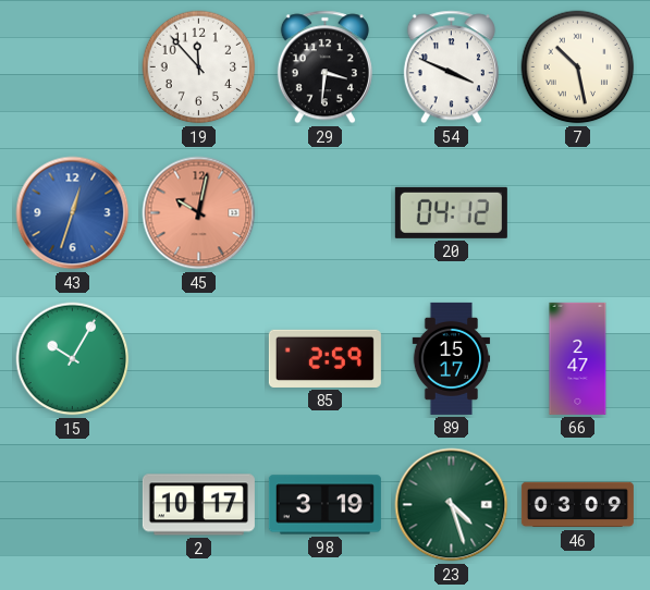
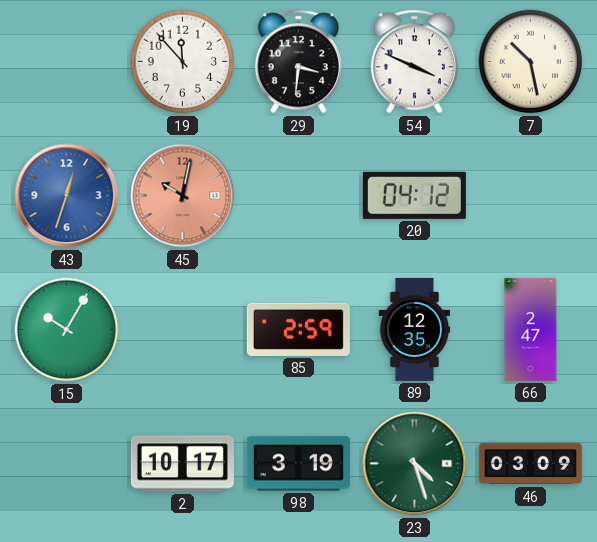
89: 15:17 -> 12:35
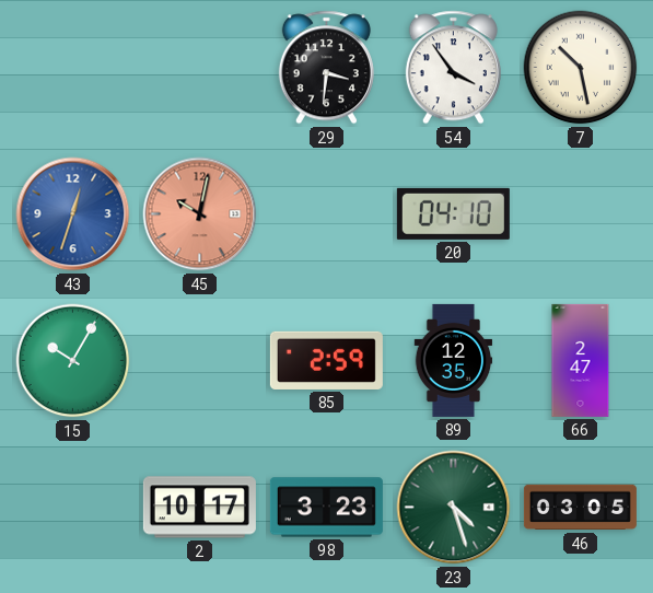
19: 11:53 -> none
54: 3:49 -> 3:54
20: 04:12 -> 04:10
98: 3:19 -> 3:23
46: 03:09 -> 03:05
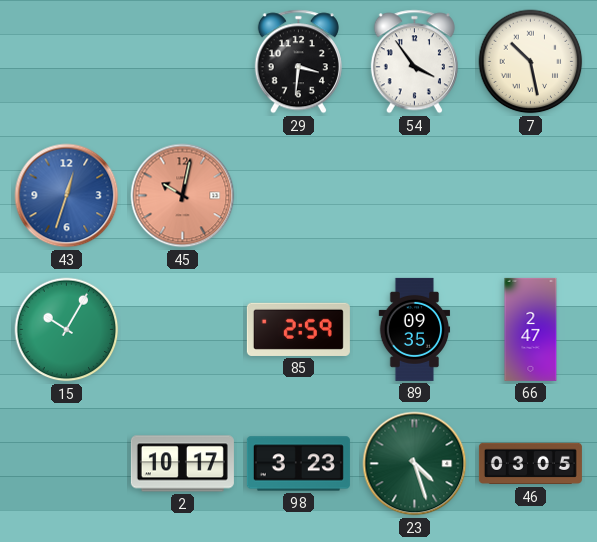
20: 04:10 -> none
89: 12:35 -> 09:35
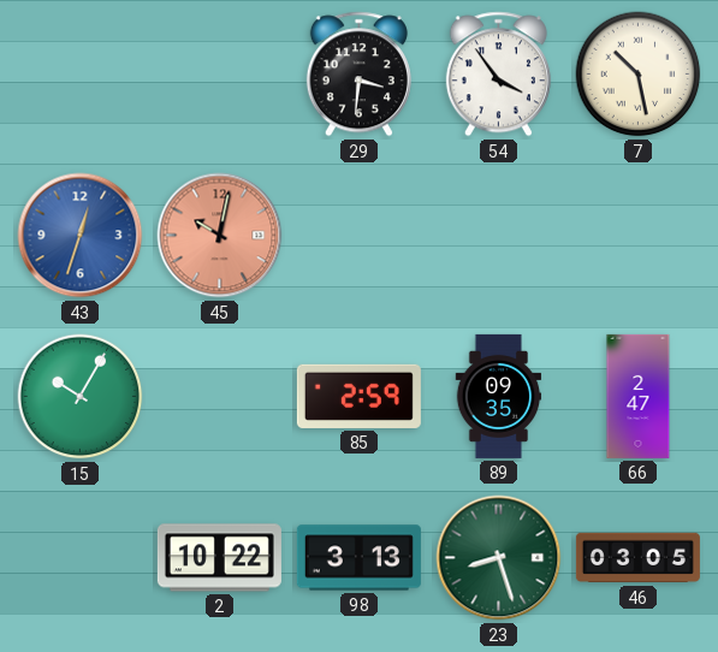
2: 10:17 -> 10:22
98: 3:23 -> 3:13
23: 4:27 -> 8:27
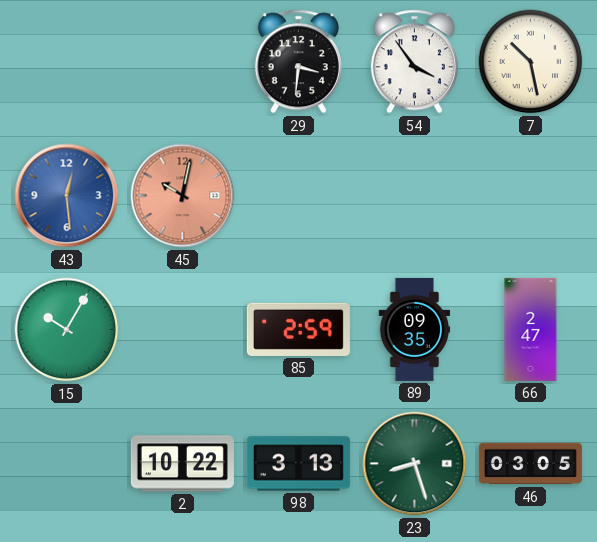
43: 12:33 -> 12:29
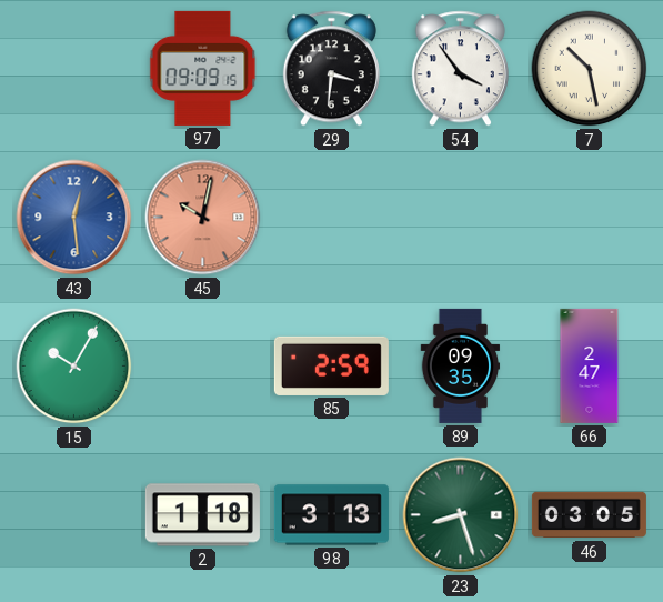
97: none -> 09:09
2: 10:22 -> 1:18
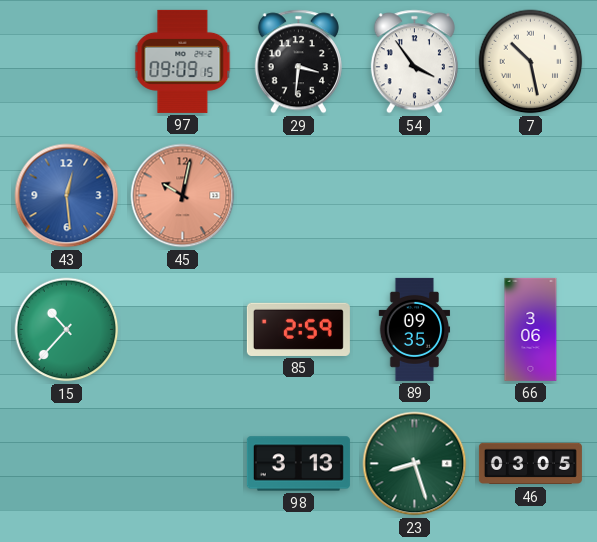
15: 10:05 -> 10:37
66: 2:47 -> 3:06
2: 1:18 -> none
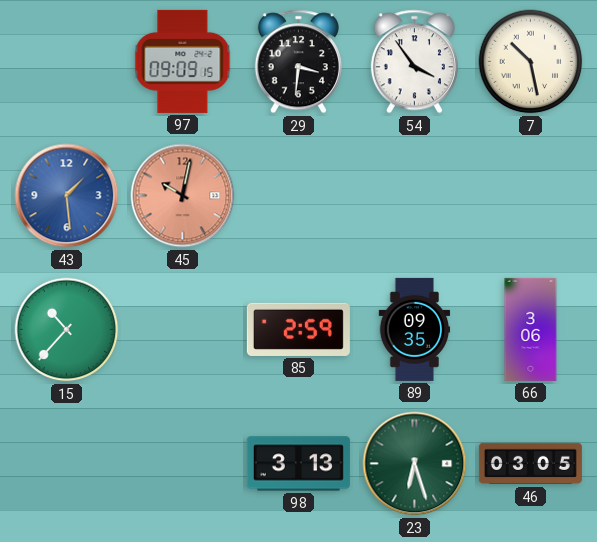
43: 12:29 -> 1:29
23: 8:27 -> 6:27
